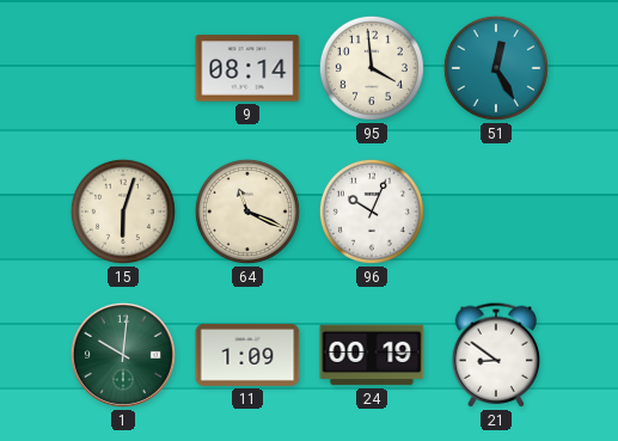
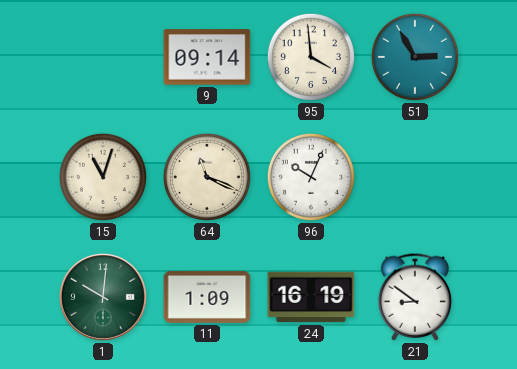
9: 08:14 -> 09:14
51: 12:25 -> 2:55
15: 6:03 -> 11:03
24: 00:19 -> 16:19
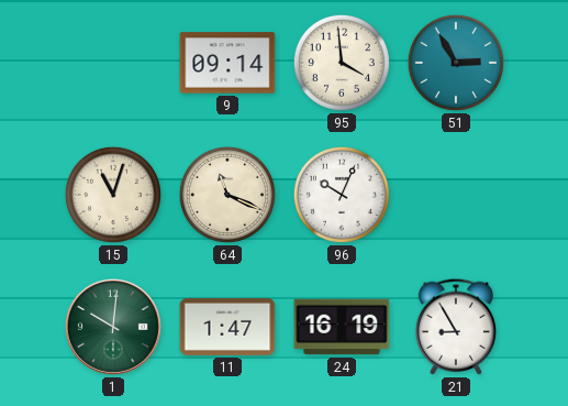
11: 1:09 -> 1:47
21: 8:51 -> 8:55
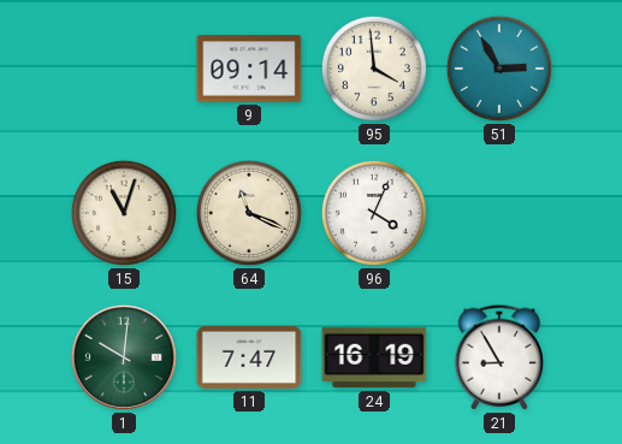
96: 10:04 -> 4:04
11: 1:47 -> 7:47
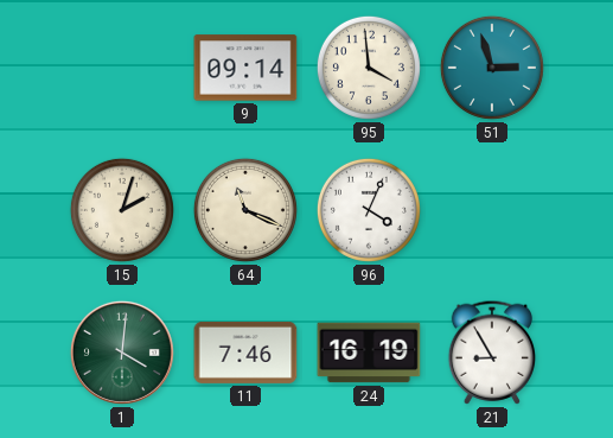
51: 2:55 -> 2:57
15: 11:03 -> 2:03
1: 10:01 -> 4:01
11: 7:47 -> 7:46
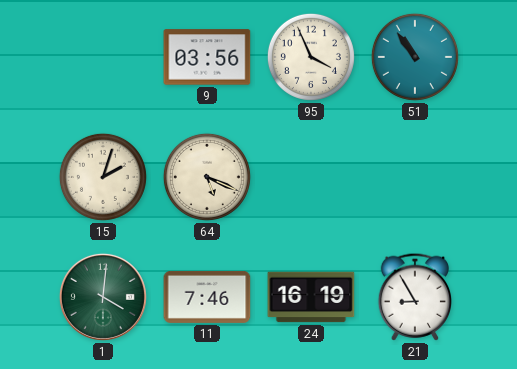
9: 09:14 -> 03:56
95: 3:59 -> 3:56
51: 2:57 -> 10:54
64: 11:19 -> 5:19
96: 4:04 -> none
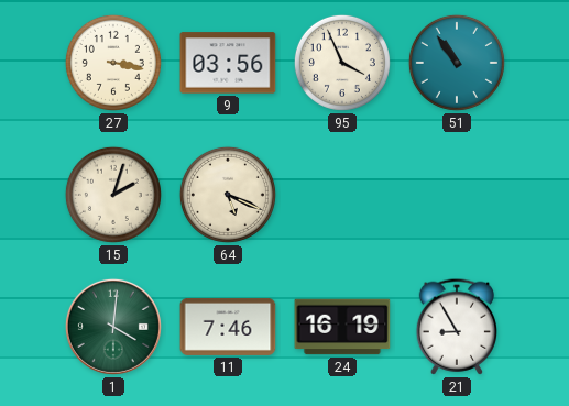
27: none -> 3:17
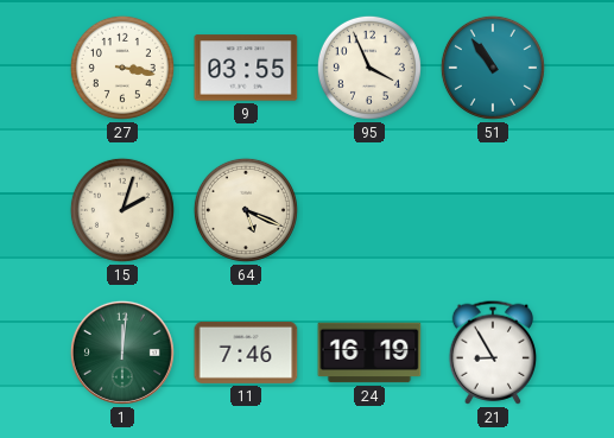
9: 03:56 -> 03:55
1: 4:01 -> 12:01
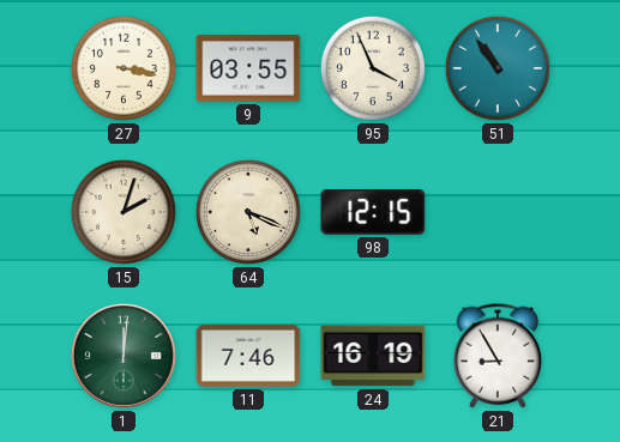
98: none -> 12:15
